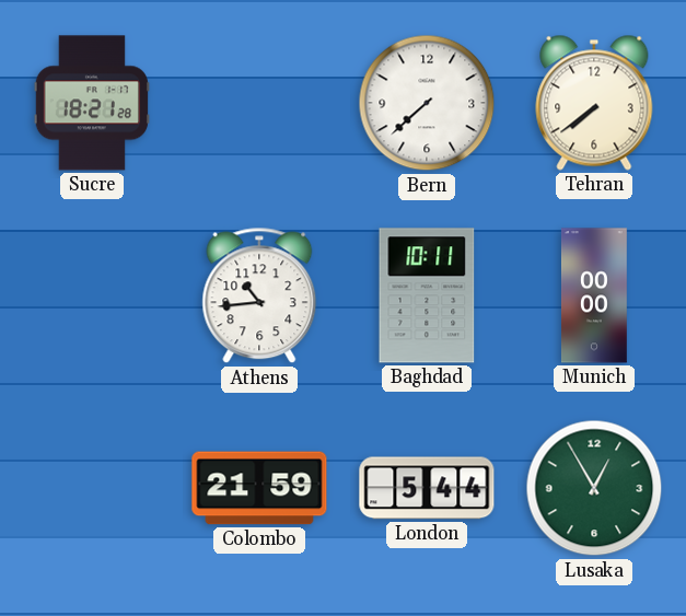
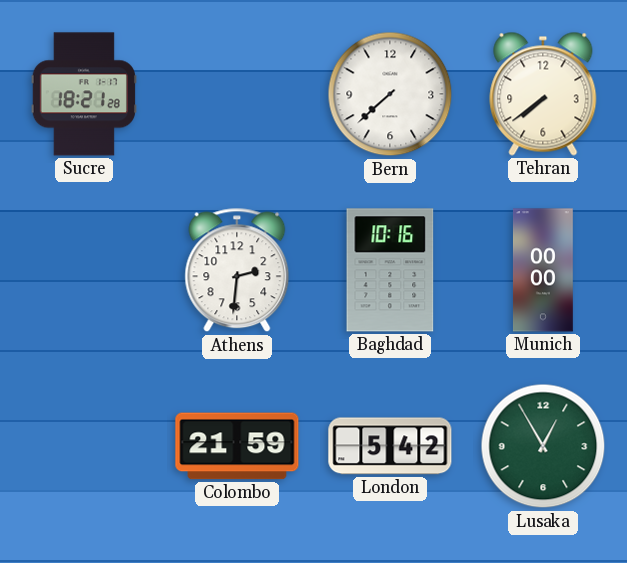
Athens: 10:44 -> 2:31
Baghdad: 10:11 -> 10:16
London: 5:44 -> 5:42
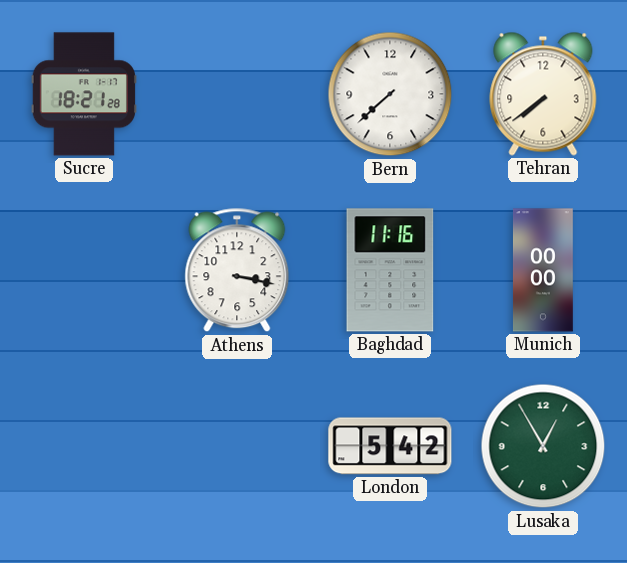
Athens: 2:31 -> 3:17
Baghdad: 10:16 -> 11:16
Colombo: 21:59 -> none
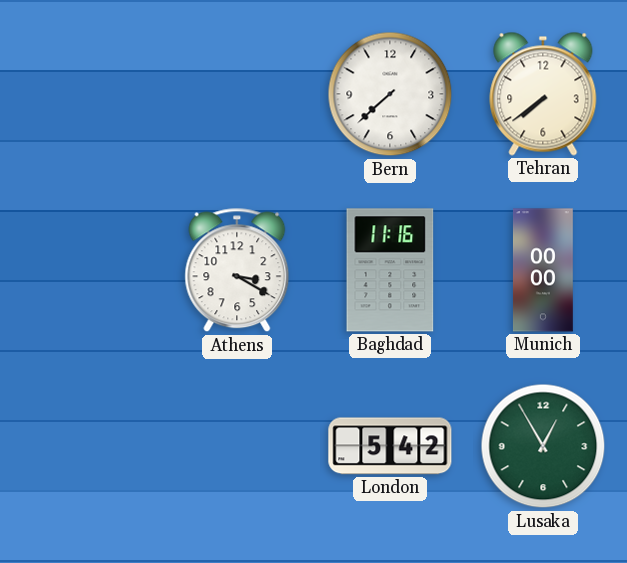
Sucre: 18:21 -> none
Athens: 3:17 -> 3:20
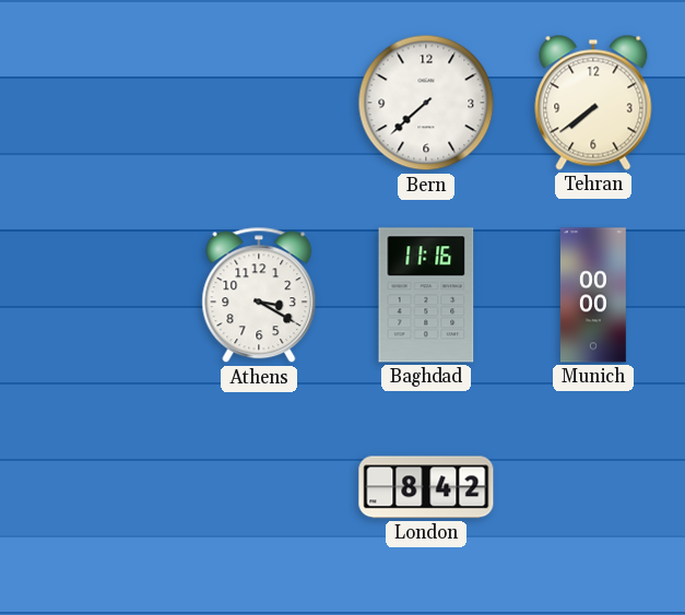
London: 5:42 -> 8:42
Lusaka: 12:55 -> none
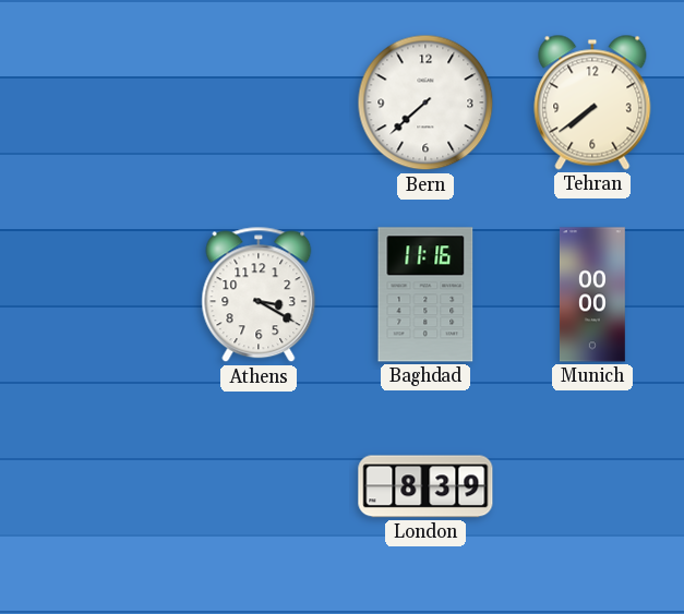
London: 8:42 -> 8:39
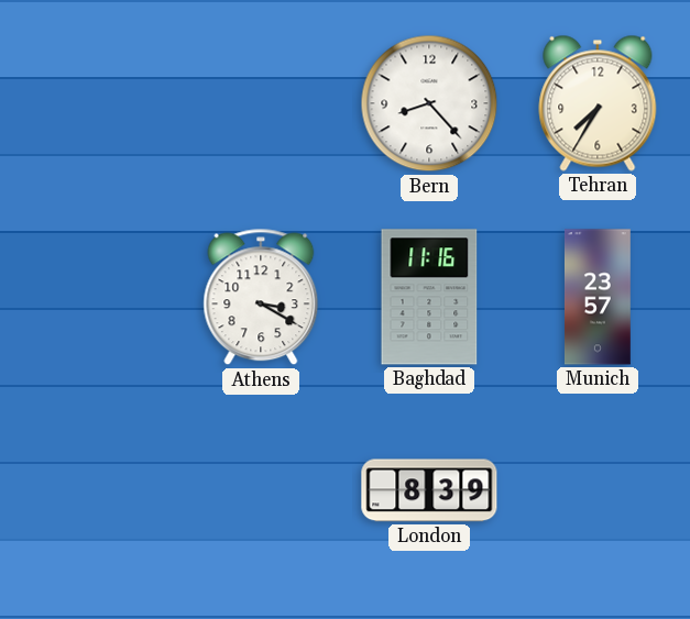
Bern: 7:38 -> 8:23
Tehran: 7:39 -> 7:35
Munich: 00:00 -> 23:57
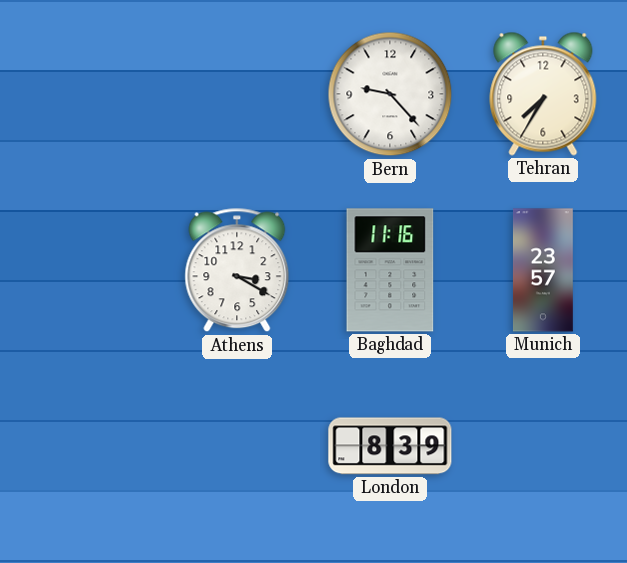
Bern: 8:23 -> 9:23
